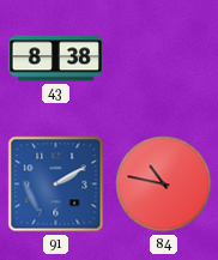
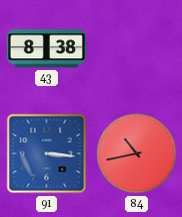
91: 2:10 -> 3:16
84: 10:47 -> 10:43
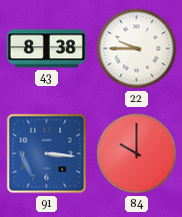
22: none -> 9:45
84: 10:43 -> 10:00
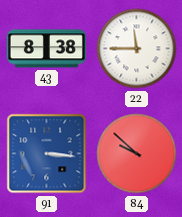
22: 9:45 -> 11:45
84: 10:00 -> 9:52
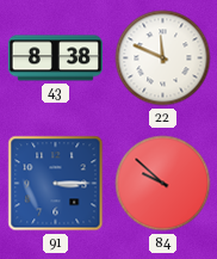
22: 11:45 -> 11:49
91: 3:16 -> 3:15
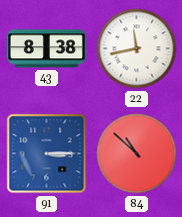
22: 11:49 -> 11:43
84: 9:52 -> 10:52
